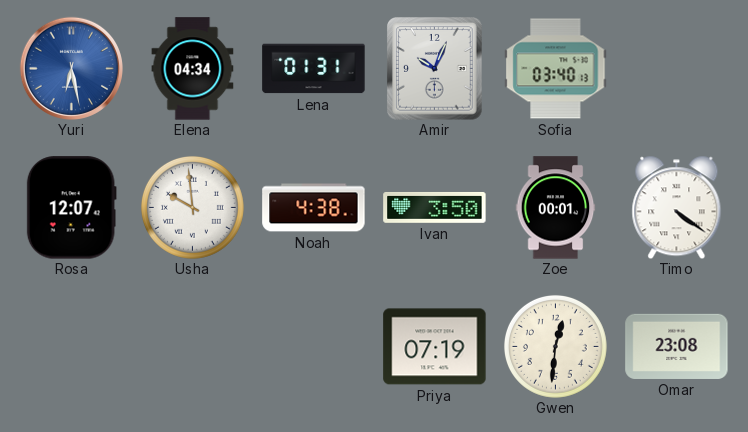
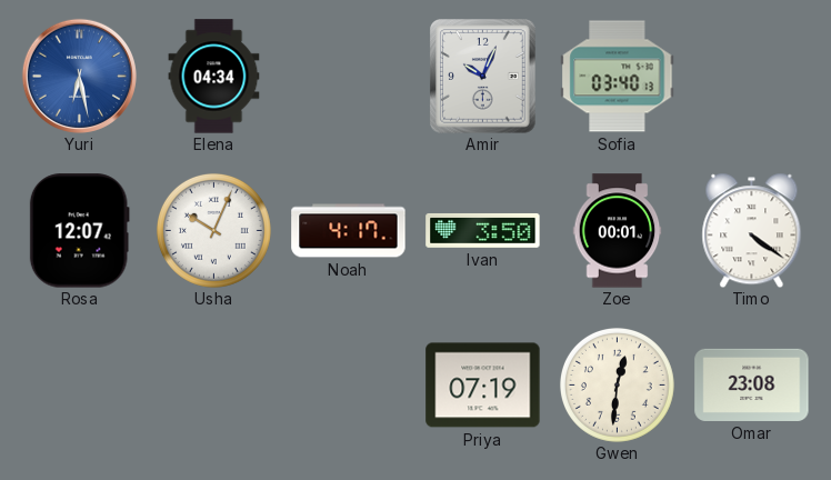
Lena: 01:31 -> none
Usha: 9:59 -> 10:04
Noah: 4:38 -> 4:17
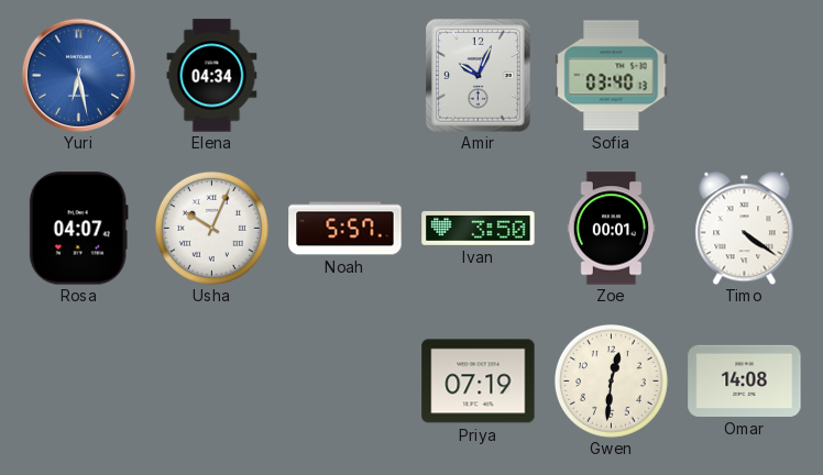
Rosa: 12:07 -> 04:07
Noah: 4:17 -> 5:57
Omar: 23:08 -> 14:08
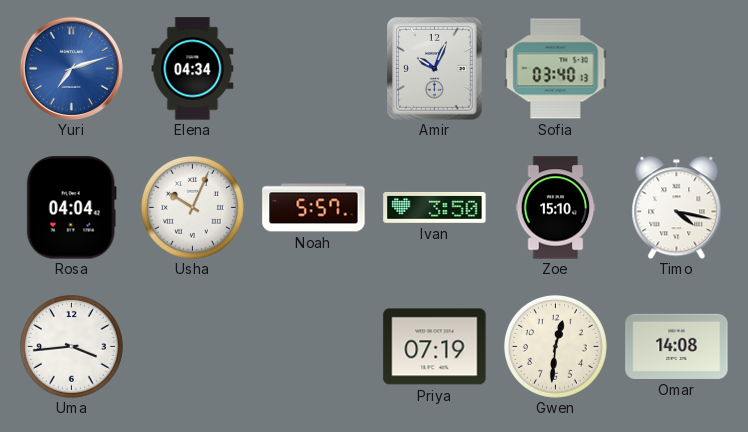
Yuri: 6:28 -> 7:12
Rosa: 04:07 -> 04:04
Zoe: 00:01 -> 15:10
Timo: 4:21 -> 4:17
Uma: none -> 3:44
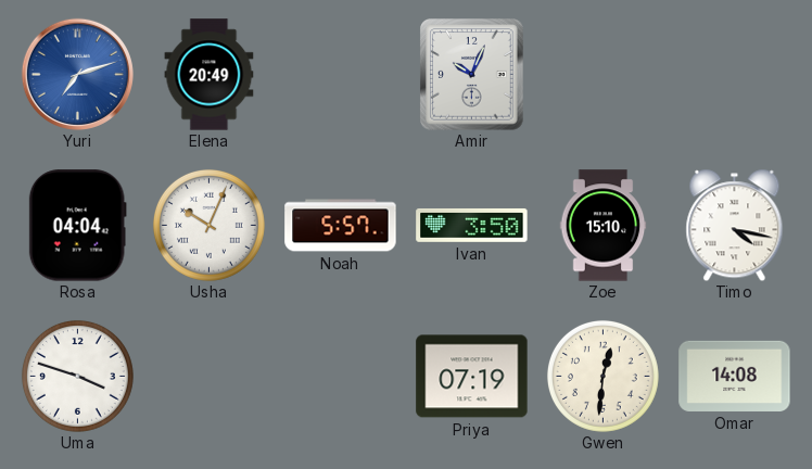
Elena: 04:34 -> 20:49
Sofia: 03:40 -> none
Uma: 3:44 -> 3:48
